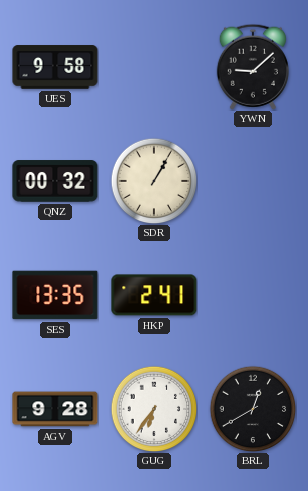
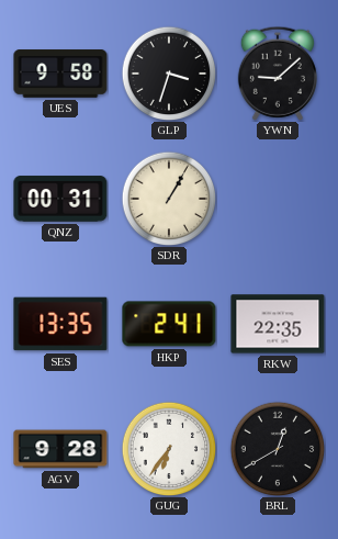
GLP: none -> 3:33
QNZ: 00:32 -> 00:31
RKW: none -> 22:35
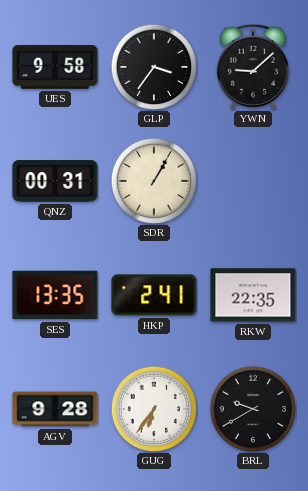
GLP: 3:33 -> 3:36
BRL: 12:40 -> 9:40
